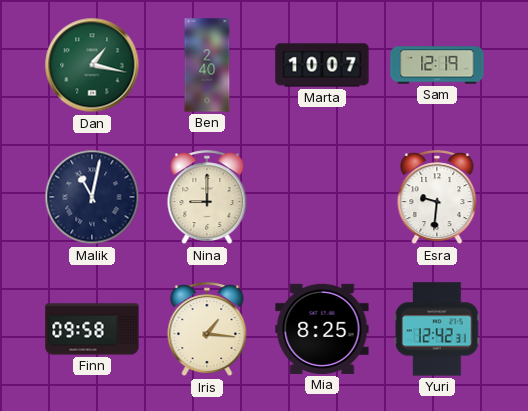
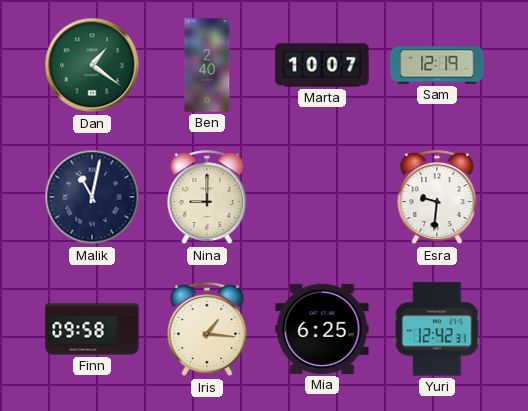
Dan: 1:17 -> 1:21
Mia: 8:25 -> 6:25
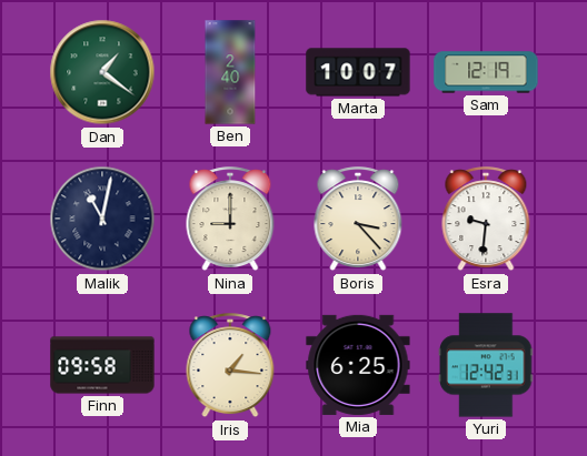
Boris: none -> 3:23
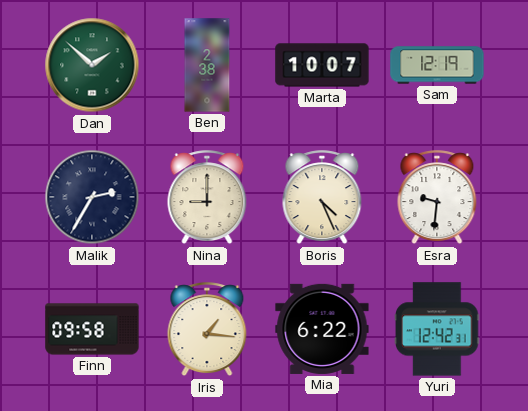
Dan: 1:21 -> 1:52
Ben: 2:40 -> 2:38
Malik: 11:02 -> 2:35
Boris: 3:23 -> 4:26
Mia: 6:25 -> 6:22
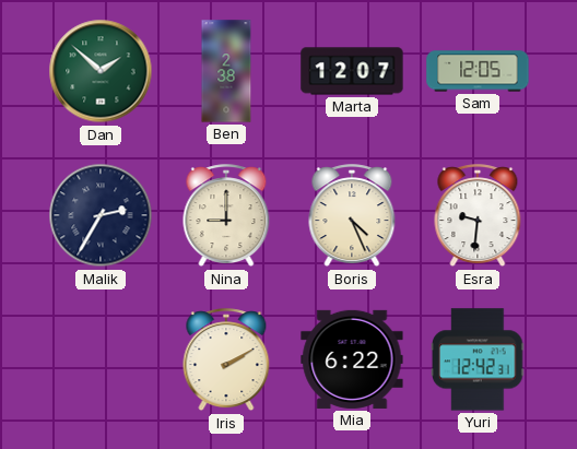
Marta: 10:07 -> 12:07
Sam: 12:19 -> 12:05
Finn: 09:58 -> none
Iris: 1:16 -> 2:10
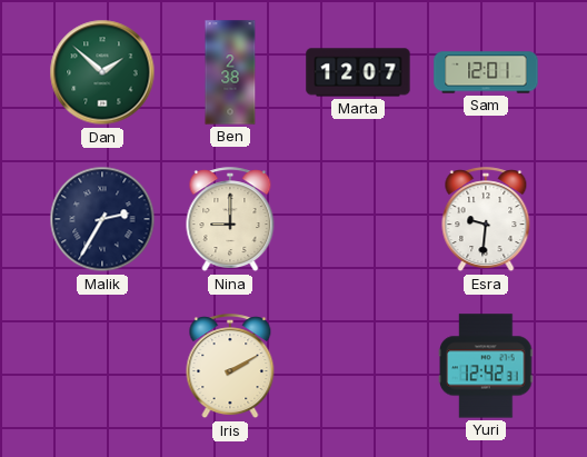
Sam: 12:05 -> 12:01
Boris: 4:26 -> none
Mia: 6:22 -> none
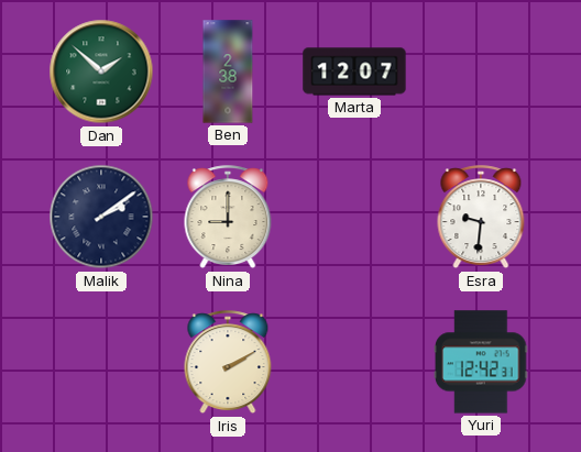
Sam: 12:01 -> none
Malik: 2:35 -> 2:09
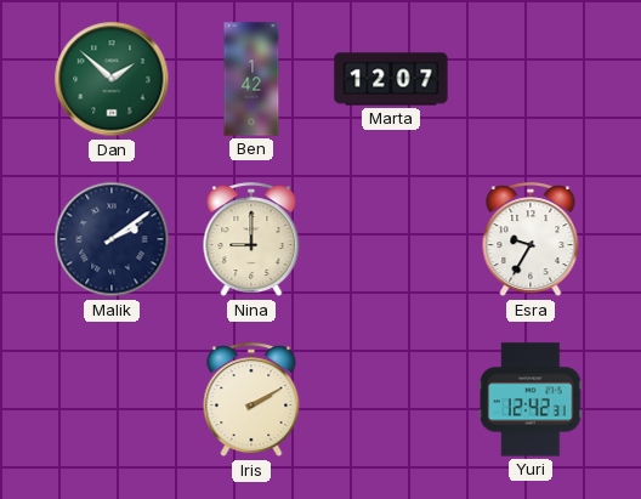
Ben: 2:38 -> 1:42
Esra: 9:31 -> 9:35
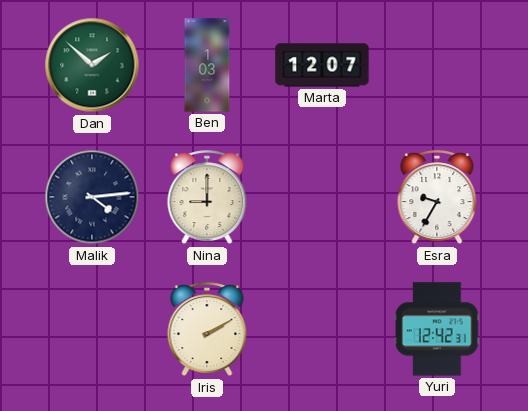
Ben: 1:42 -> 1:03
Malik: 2:09 -> 4:14
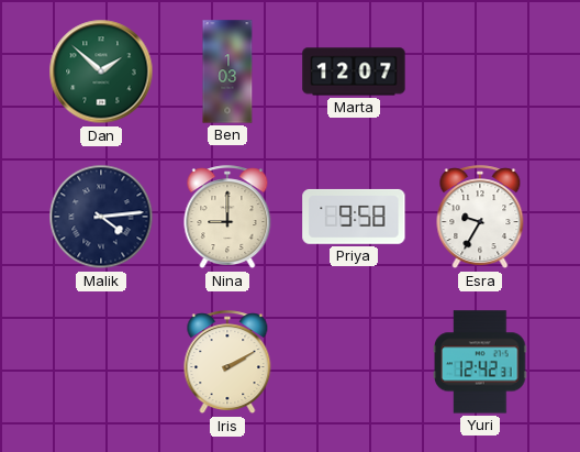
Priya: none -> 9:58
